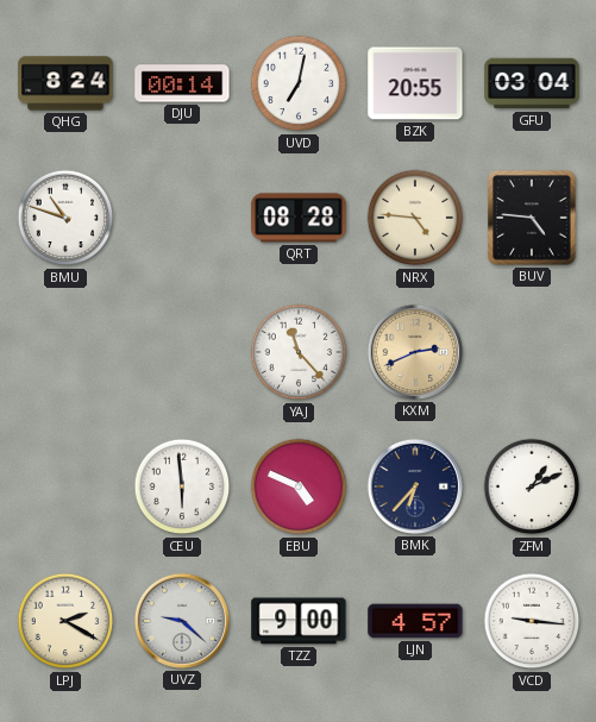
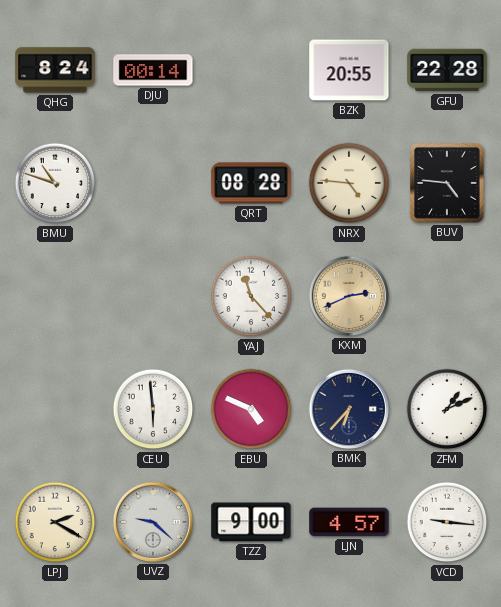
UVD: 7:02 -> none
GFU: 03:04 -> 22:28
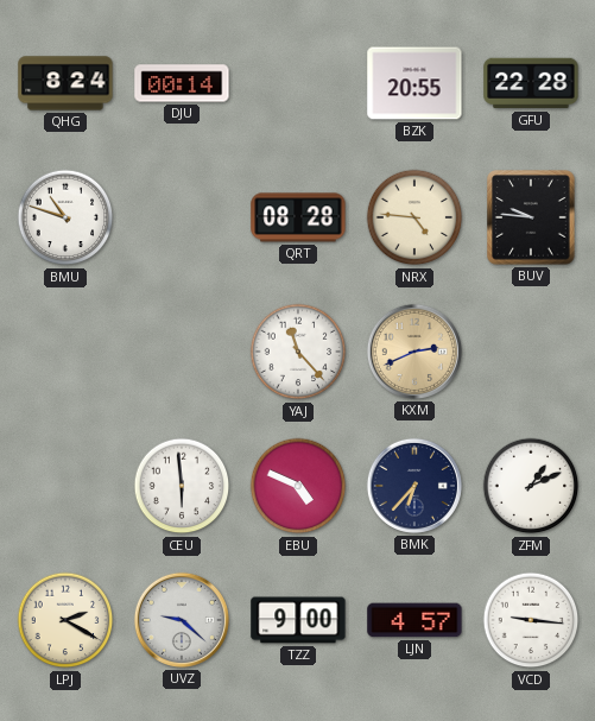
BUV: 4:46 -> 9:46
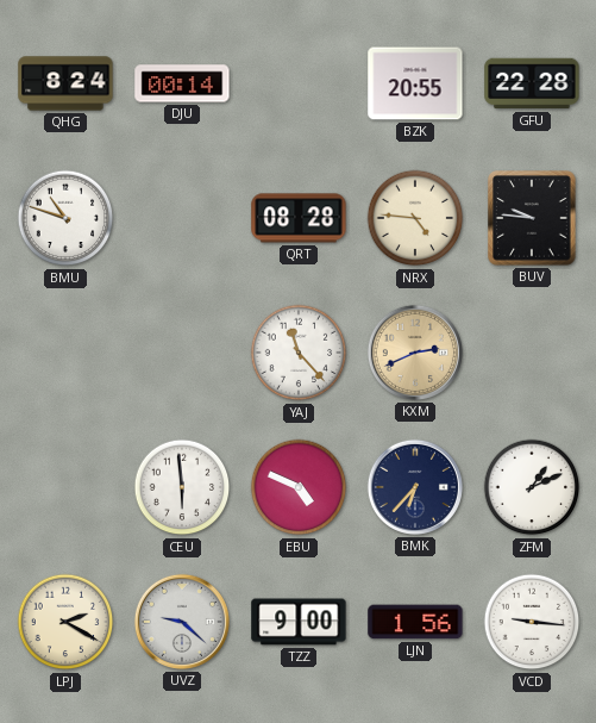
LJN: 4:57 -> 1:56
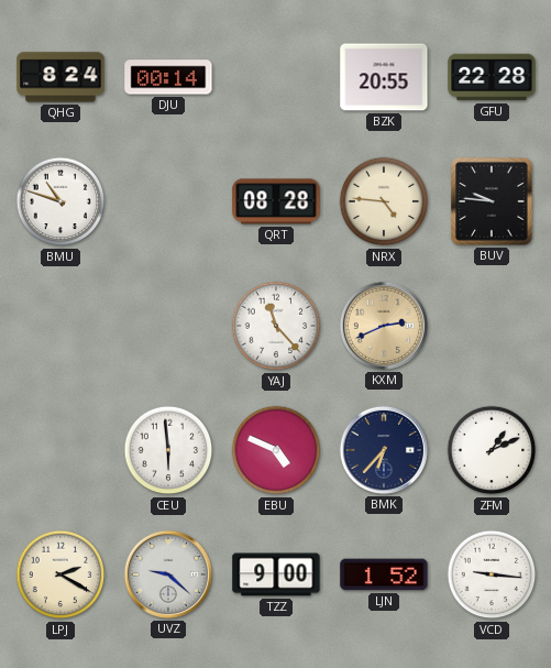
LJN: 1:56 -> 1:52
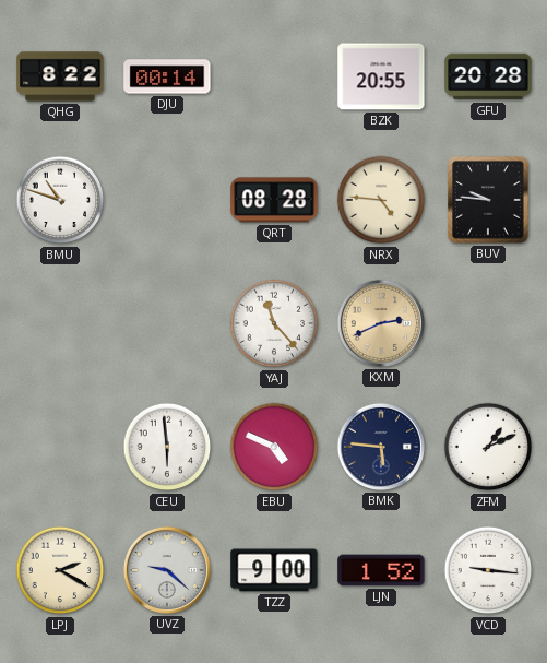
QHG: 8:24 -> 8:22
GFU: 22:28 -> 20:28
BMK: 6:37 -> 5:46
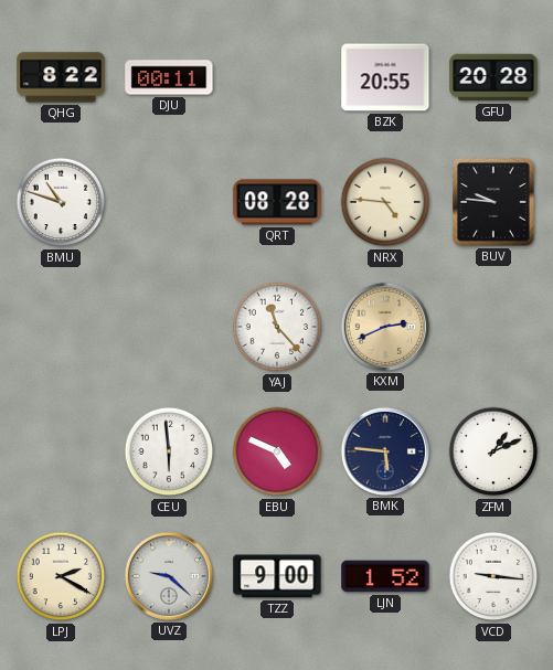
DJU: 00:14 -> 00:11
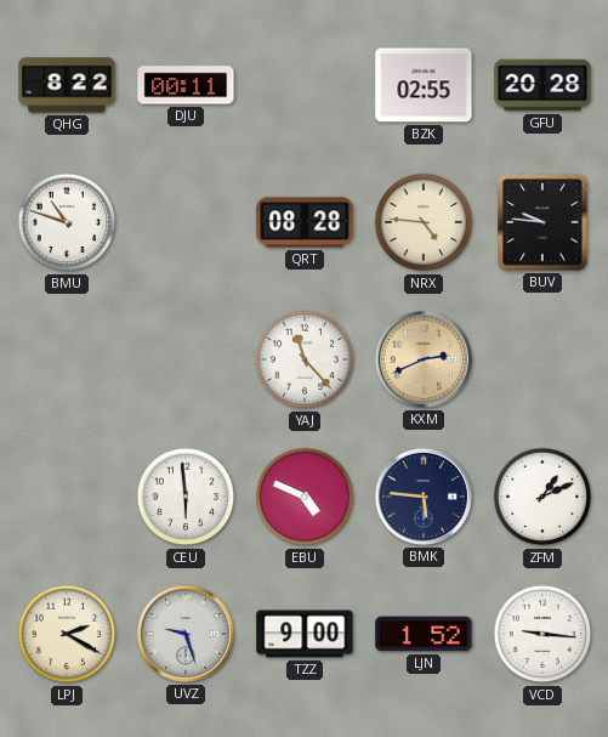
BZK: 20:55 -> 02:55
UVZ: 9:22 -> 9:27
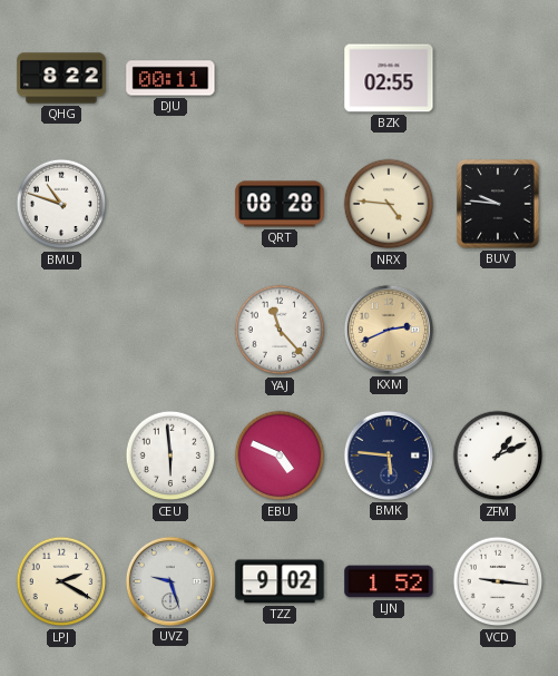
GFU: 20:28 -> none
TZZ: 9:00 -> 9:02
